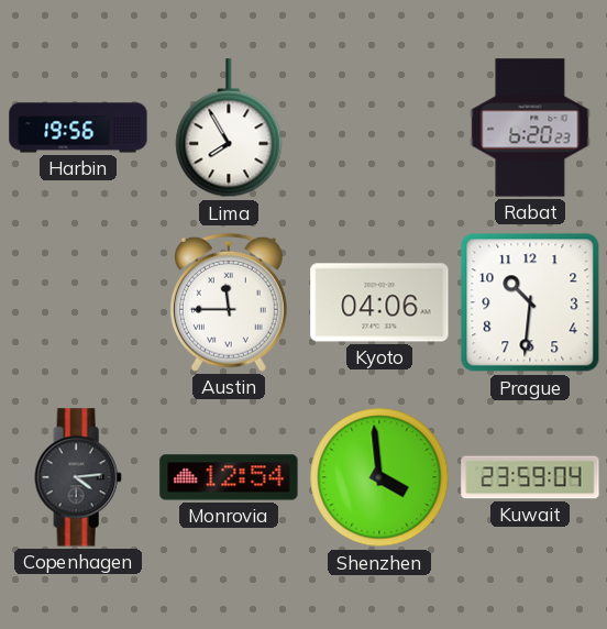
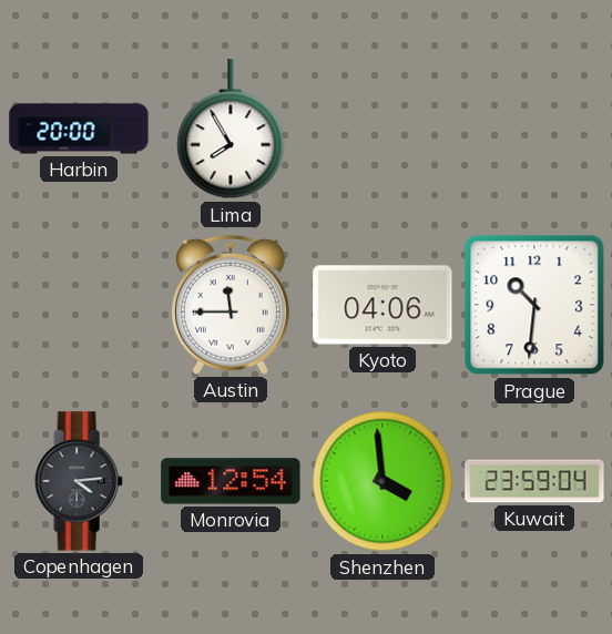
Harbin: 19:56 -> 20:00
Rabat: 6:20 -> none
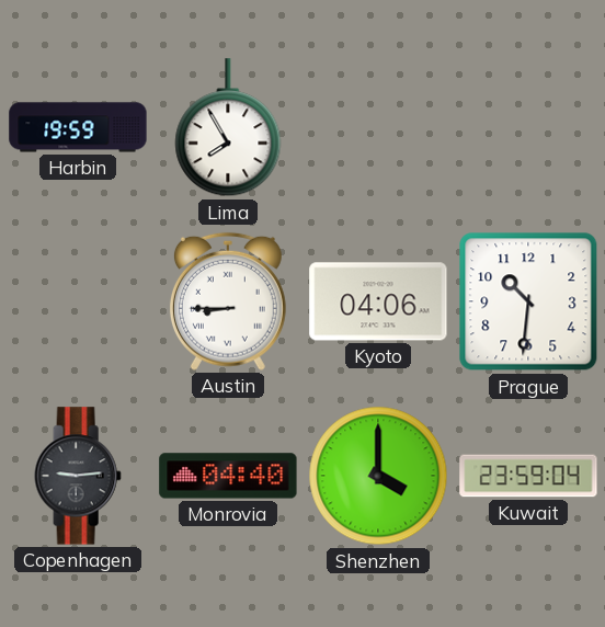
Harbin: 20:00 -> 19:59
Austin: 11:45 -> 8:45
Copenhagen: 4:14 -> 9:14
Monrovia: 12:54 -> 04:40
Shenzhen: 3:59 -> 4:00
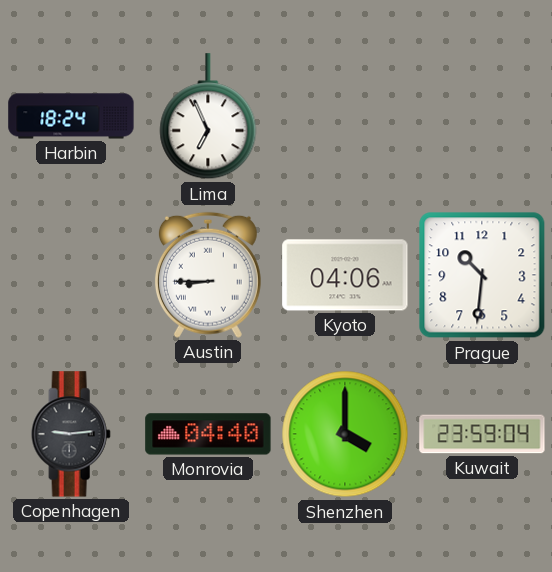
Harbin: 19:59 -> 18:24
Lima: 7:55 -> 6:56
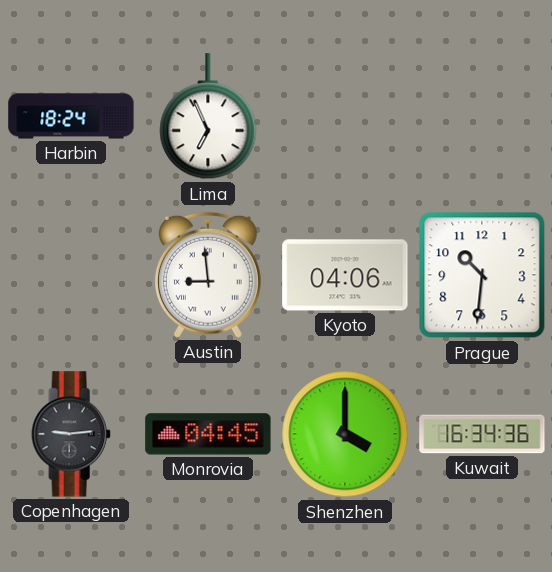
Austin: 8:45 -> 8:59
Monrovia: 04:40 -> 04:45
Kuwait: 23:59 -> 16:34
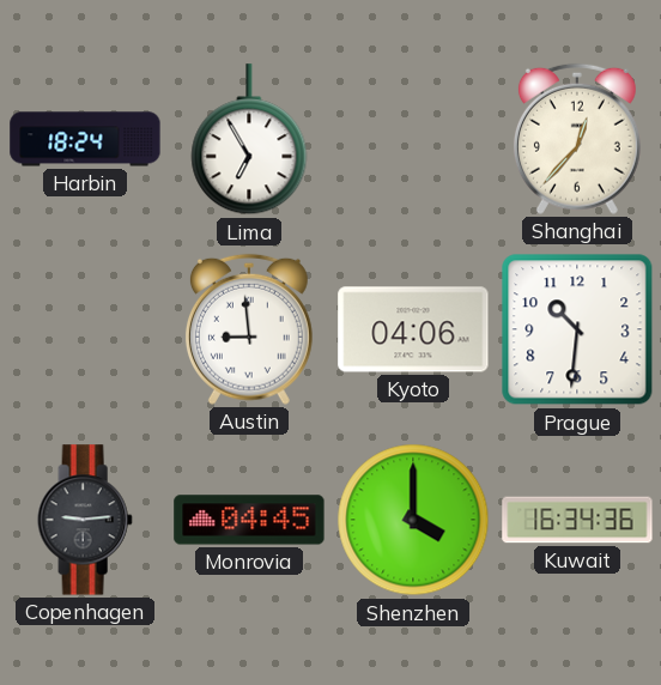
Lima: 6:56 -> 6:55
Shanghai: none -> 12:37
